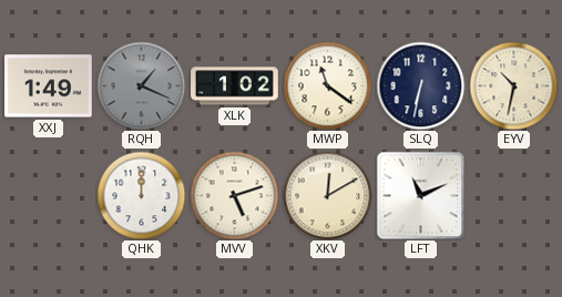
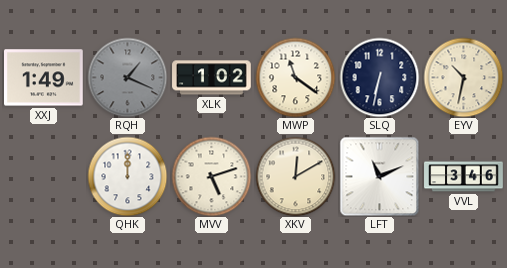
VVL: none -> 3:46
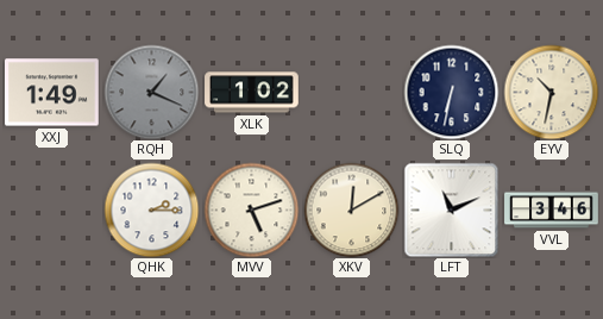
MWP: 11:21 -> none
QHK: 12:00 -> 2:15
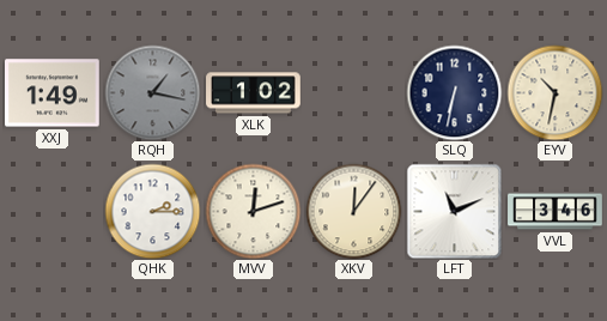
RQH: 1:19 -> 1:17
MVV: 5:12 -> 12:12
XKV: 12:10 -> 12:06
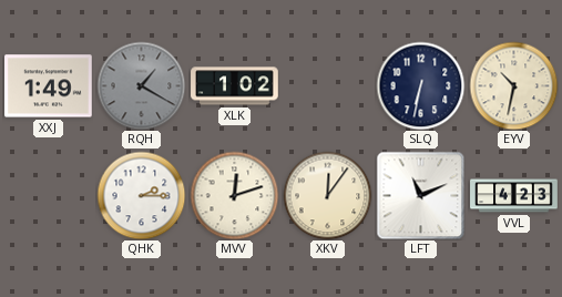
RQH: 1:17 -> 1:20
VVL: 3:46 -> 4:23
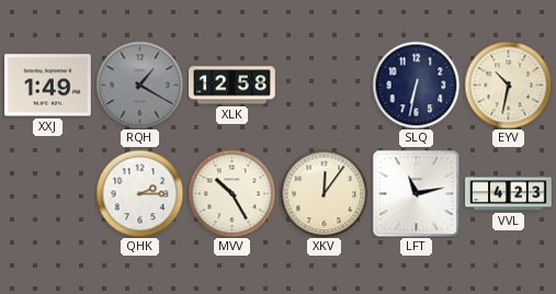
XLK: 1:02 -> 12:58
MVV: 12:12 -> 10:25
LFT: 11:11 -> 11:13
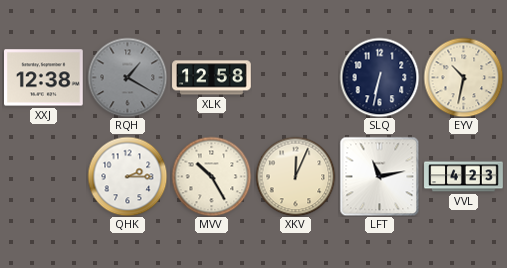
XXJ: 1:49 -> 12:38
XKV: 12:06 -> 12:04
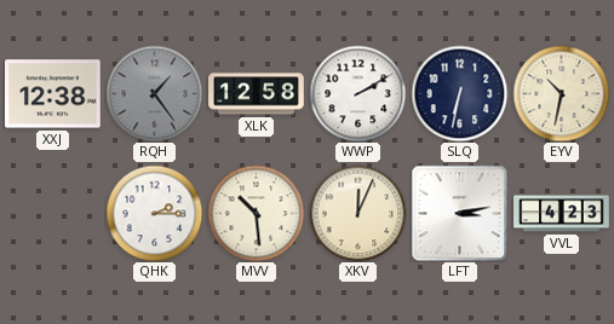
RQH: 1:20 -> 1:24
WWP: none -> 2:10
MVV: 10:25 -> 10:29
LFT: 11:13 -> 3:13
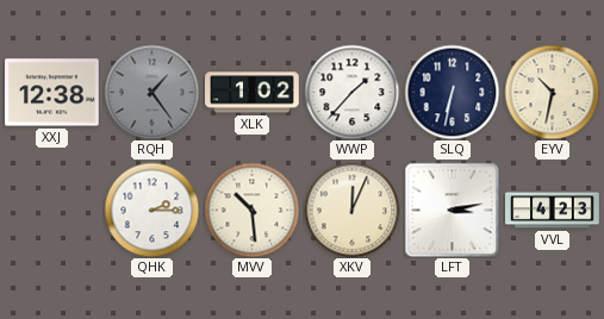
XLK: 12:58 -> 1:02
WWP: 2:10 -> 1:37
